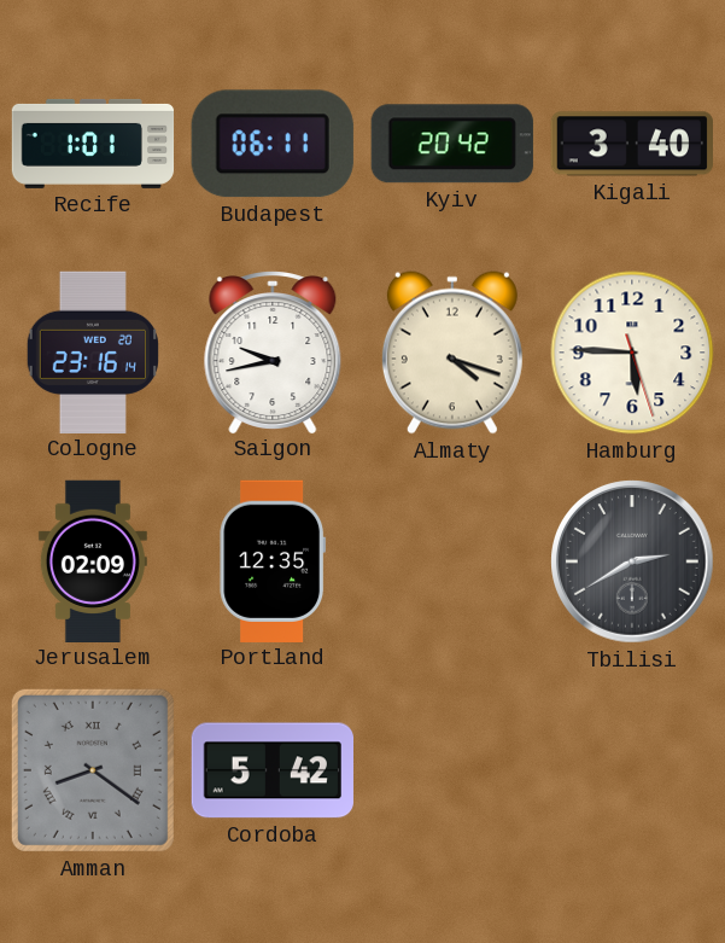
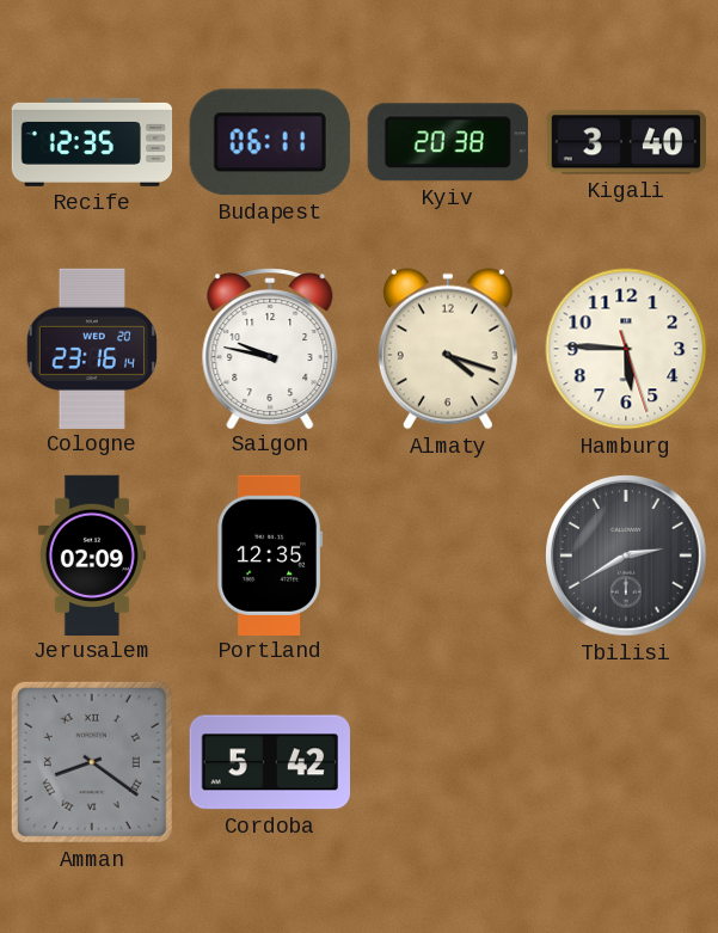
Recife: 1:01 -> 12:35
Kyiv: 20:42 -> 20:38
Saigon: 9:43 -> 9:47
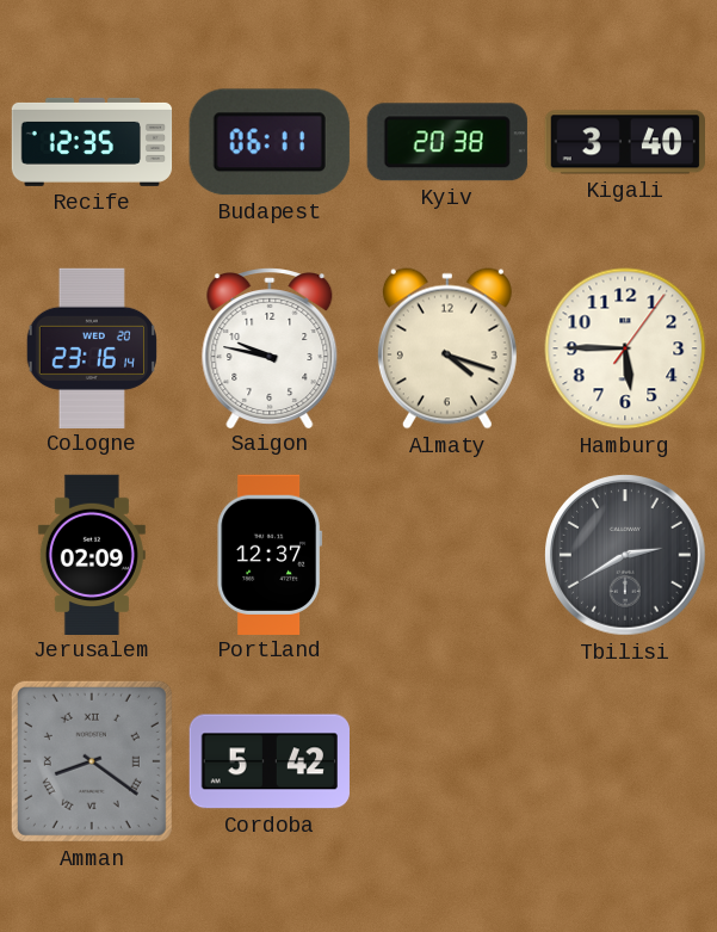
Hamburg: 5:45:27 -> 5:45:06
Portland: 12:35 -> 12:37
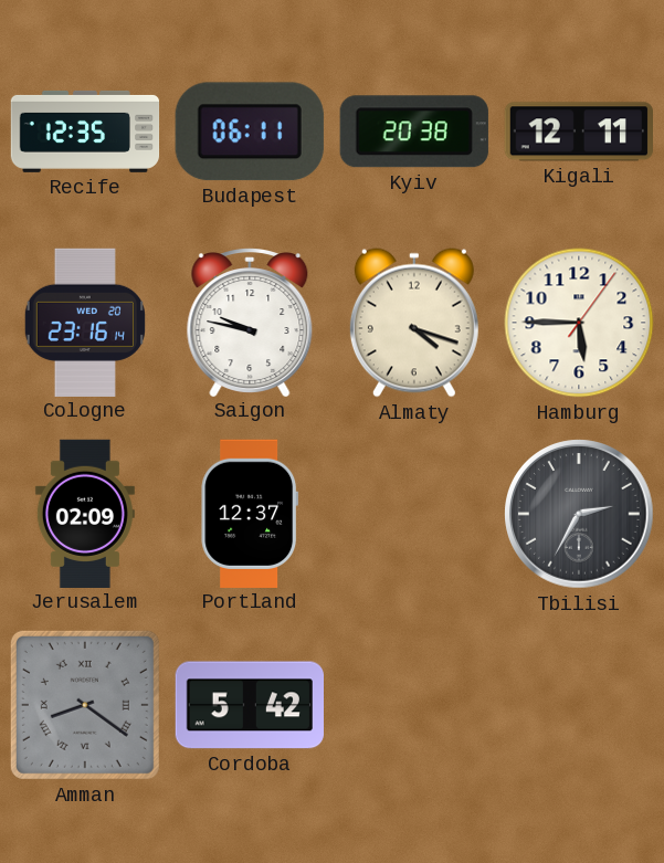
Kigali: 3:40 -> 12:11
Tbilisi: 2:40 -> 2:35
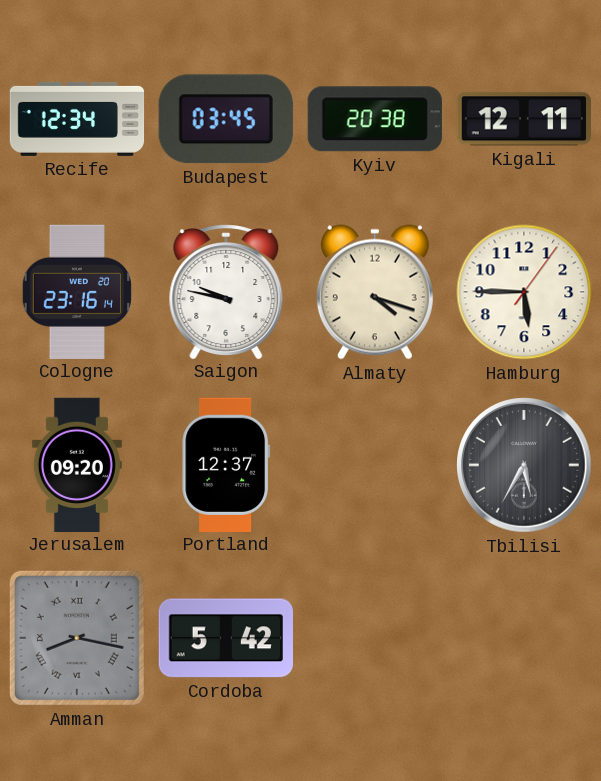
Recife: 12:35 -> 12:34
Budapest: 06:11 -> 03:45
Jerusalem: 02:09 -> 09:20
Tbilisi: 2:35 -> 5:35
Amman: 8:21 -> 8:17
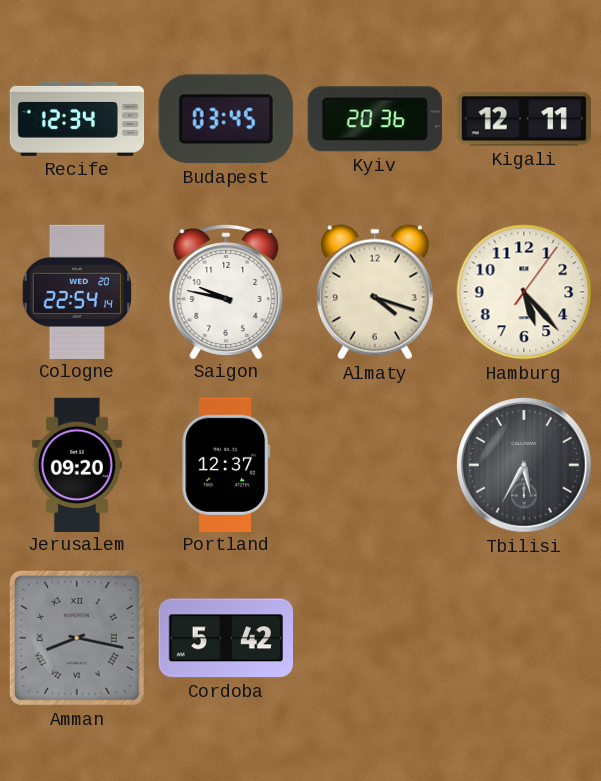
Kyiv: 20:38 -> 20:36
Cologne: 23:16 -> 22:54
Hamburg: 5:45 -> 5:23
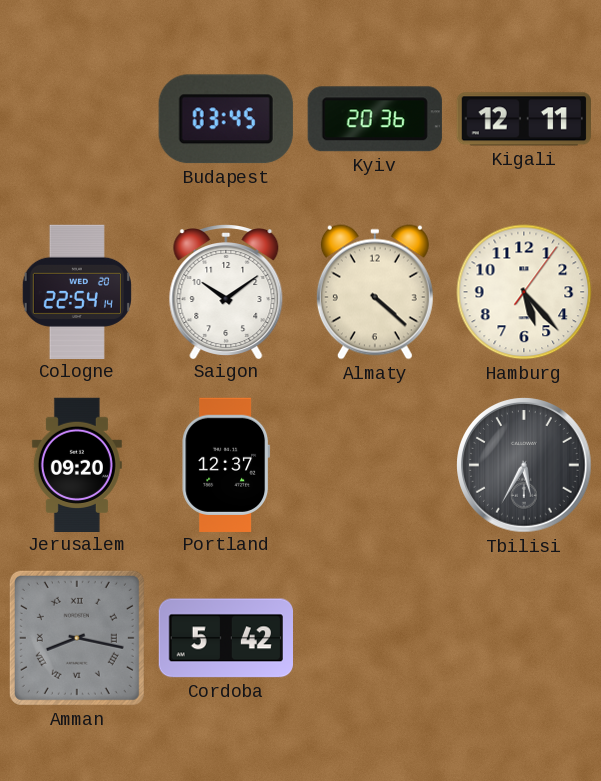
Recife: 12:34 -> none
Saigon: 9:47 -> 10:09
Almaty: 4:18 -> 4:22
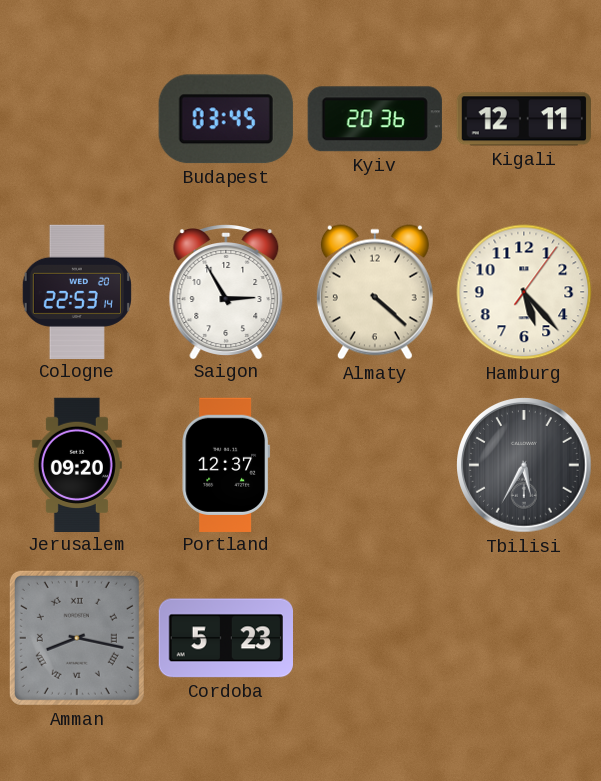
Cologne: 22:54 -> 22:53
Saigon: 10:09 -> 2:55
Cordoba: 5:42 -> 5:23
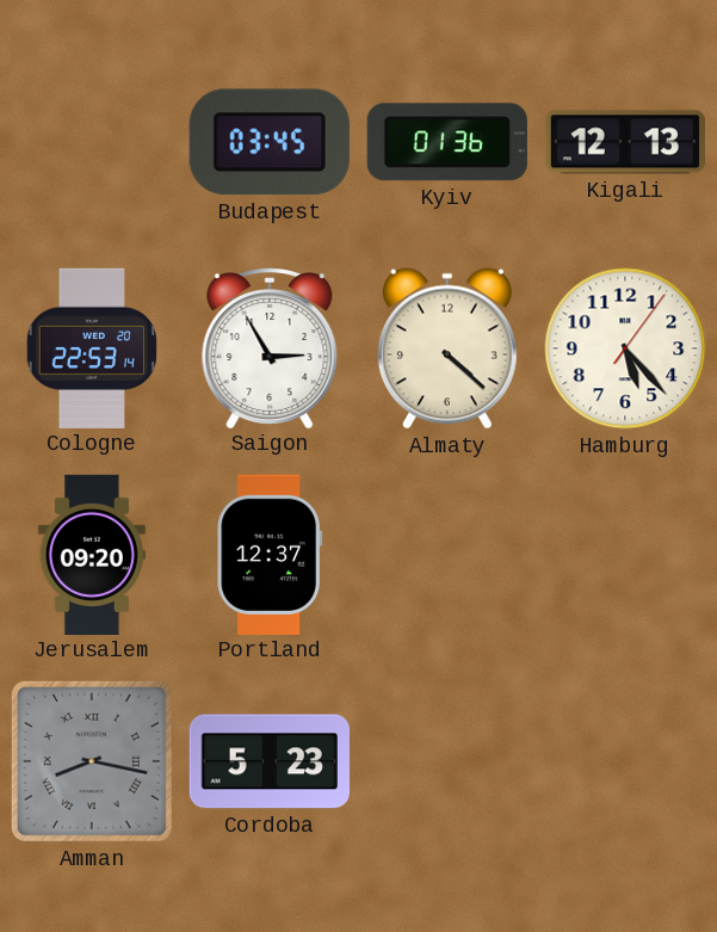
Kyiv: 20:36 -> 01:36
Kigali: 12:11 -> 12:13
Tbilisi: 5:35 -> none
